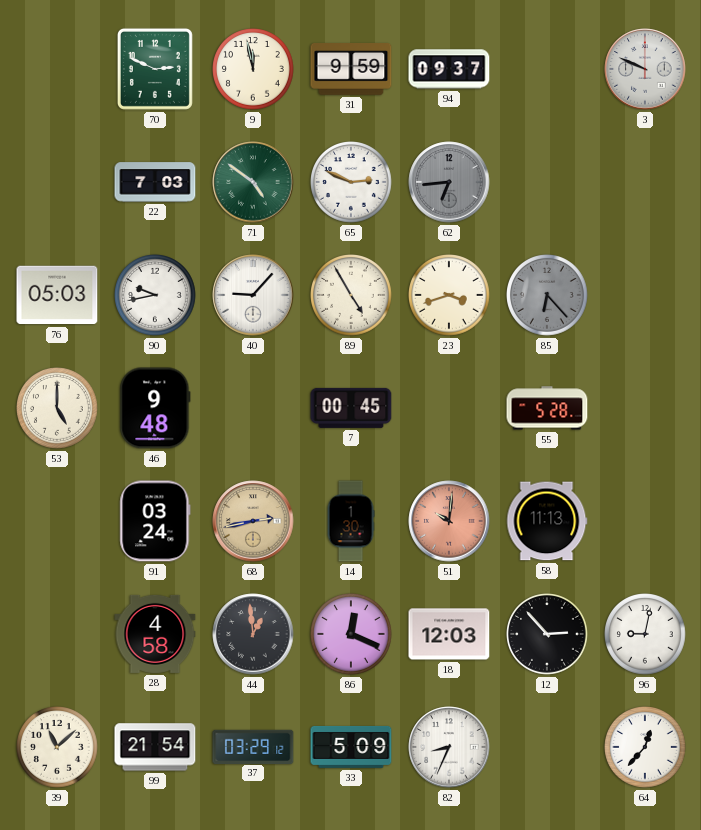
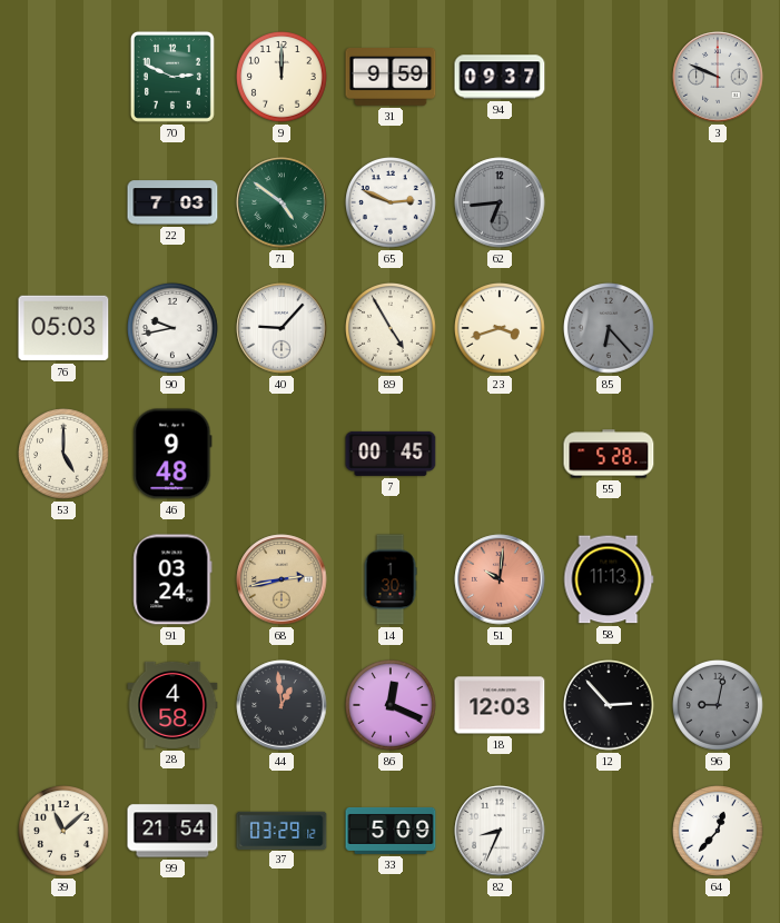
9: 11:58 -> 12:00
96 dial: white -> grey
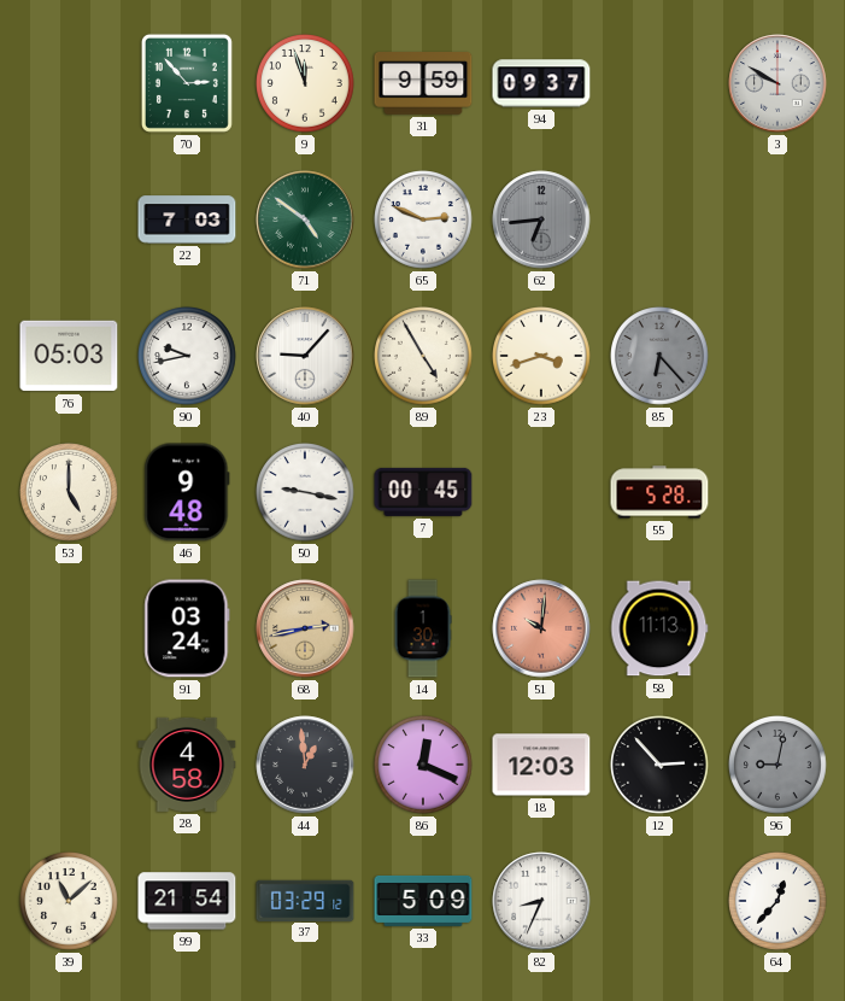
70: 2:49 -> 2:53
9: 12:00 -> 11:57
3: 9:49 -> 9:50
50: none -> 9:17
